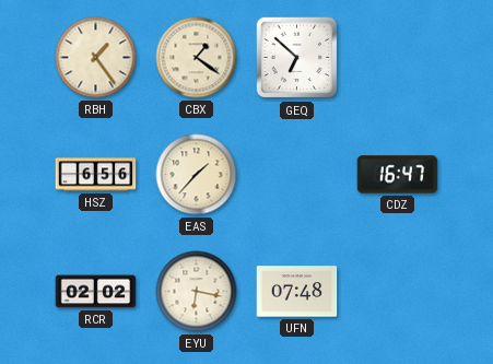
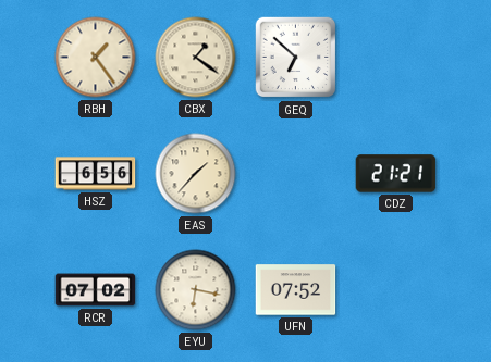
CDZ: 16:47 -> 21:21
RCR: 02:02 -> 07:02
UFN: 07:48 -> 07:52
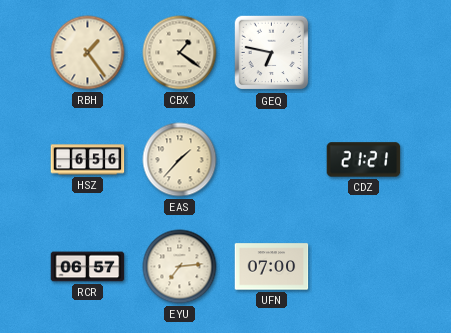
GEQ: 6:52 -> 6:47
RCR: 07:02 -> 06:57
EYU: 6:17 -> 7:14
UFN: 07:52 -> 07:00
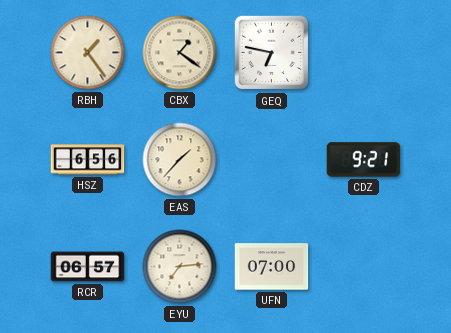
CDZ: 21:21 -> 9:21
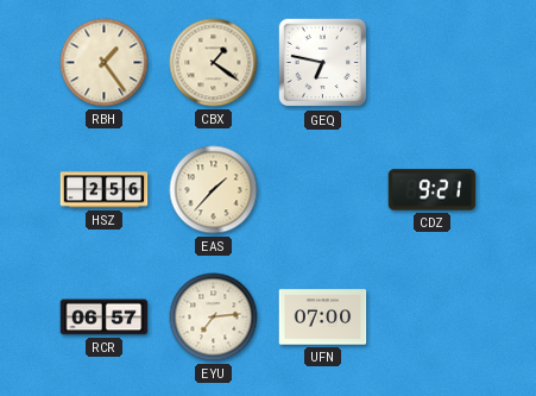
HSZ: 6:56 -> 2:56
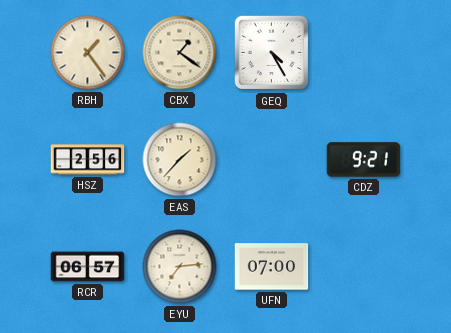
GEQ: 6:47 -> 4:25
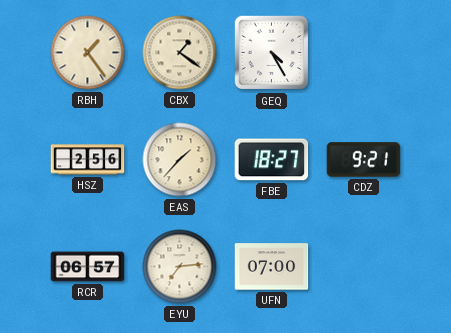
FBE: none -> 18:27
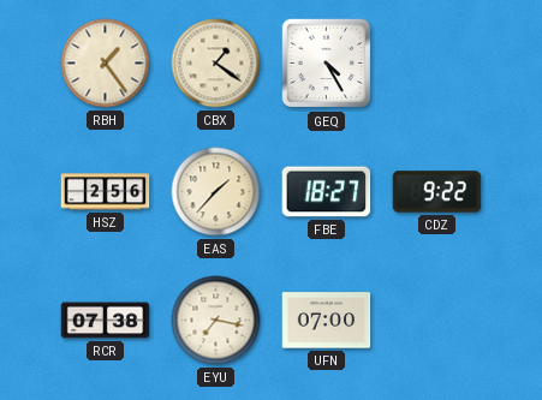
CDZ: 9:21 -> 9:22
RCR: 06:57 -> 07:38
EYU: 7:14 -> 7:17
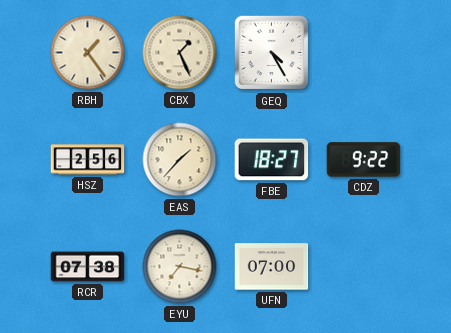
CBX: 1:21 -> 1:26
